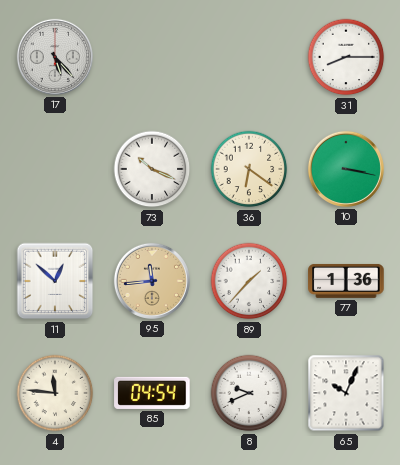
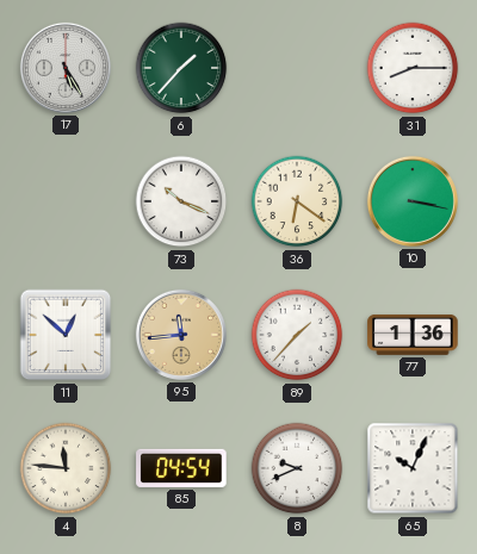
17: 5:23 -> 5:25
6: none -> 1:37
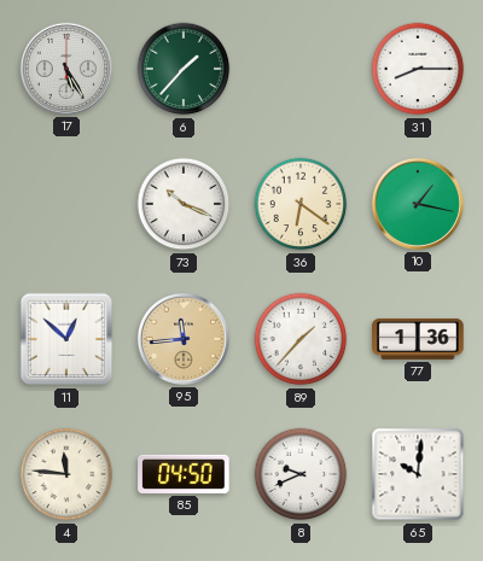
10: 3:17 -> 1:17
85: 04:54 -> 04:50
65: 10:04 -> 10:01
